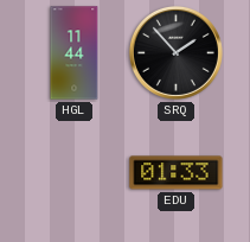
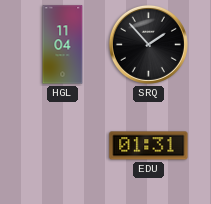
HGL: 11:44 -> 11:04
EDU: 01:33 -> 01:31
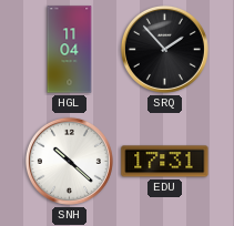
SNH: none -> 10:22
EDU: 01:31 -> 17:31
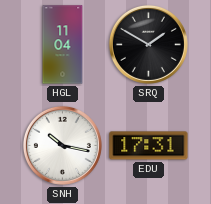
SRQ: 1:53 -> 1:50
SNH: 10:22 -> 10:17
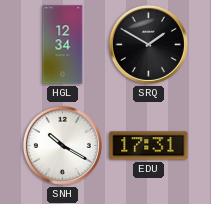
HGL: 11:04 -> 12:34
SNH: 10:17 -> 10:20
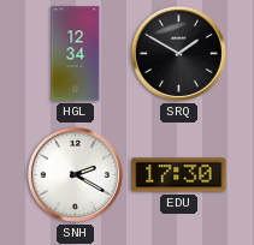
SNH: 10:20 -> 2:20
EDU: 17:31 -> 17:30
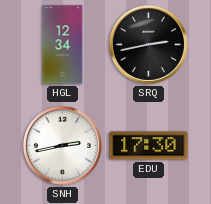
SRQ: 1:50 -> 2:43
SNH: 2:20 -> 2:43
